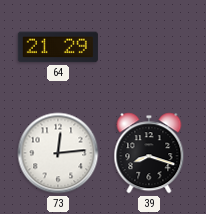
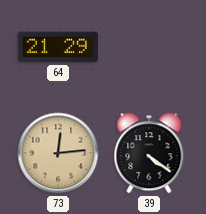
73 dial: white -> champagne
39: 8:18 -> 4:21
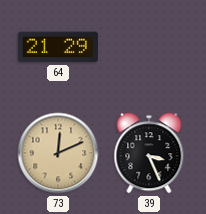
73: 12:14 -> 12:11
39: 4:21 -> 3:26
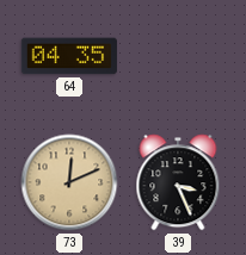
64: 21:29 -> 04:35
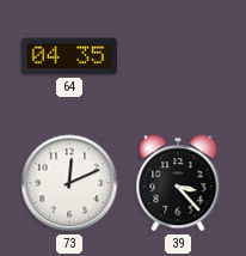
73 dial: champagne -> white
39: 3:26 -> 3:23
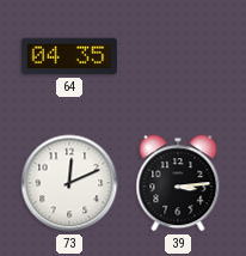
39: 3:23 -> 3:14
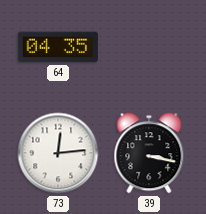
73: 12:11 -> 12:14
39: 3:14 -> 3:17
